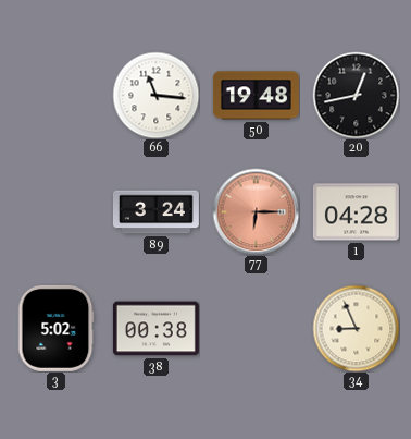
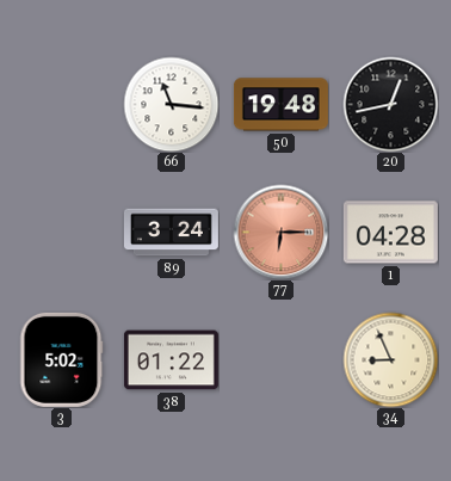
38: 00:38 -> 01:22
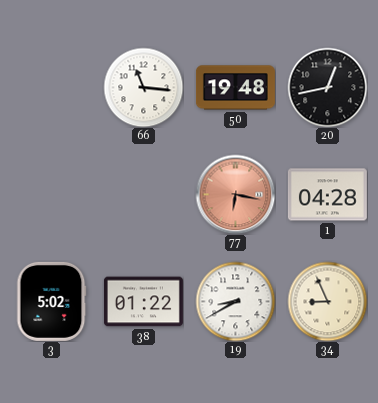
89: 3:24 -> none
77: 6:15 -> 6:17
19: none -> 8:40
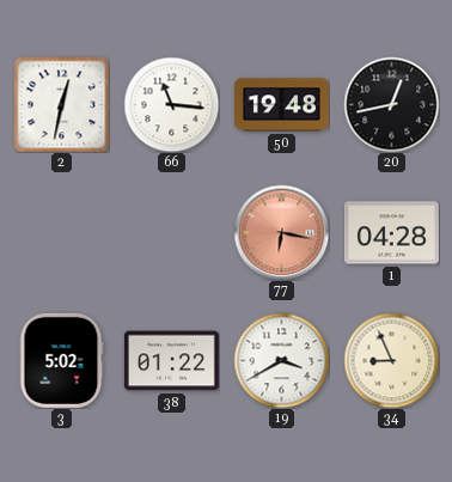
2: none -> 12:32
19: 8:40 -> 3:40
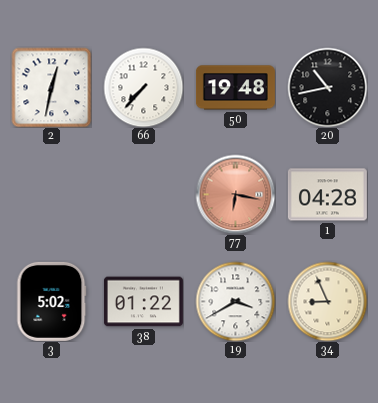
66: 11:16 -> 7:37
20: 12:43 -> 10:43
